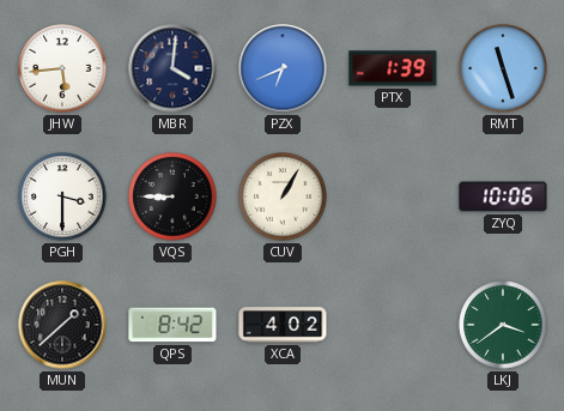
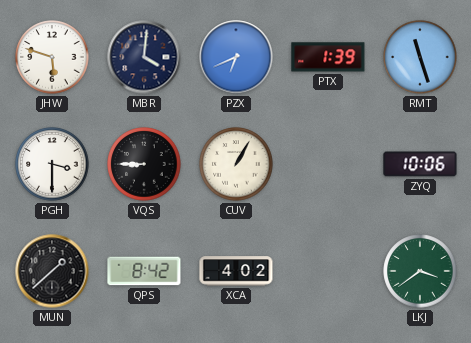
JHW: 5:44 -> 5:48
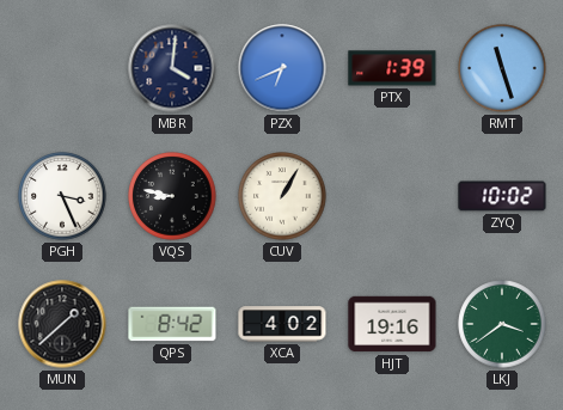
JHW: 5:48 -> none
PGH: 3:30 -> 3:26
VQS: 8:45 -> 8:47
ZYQ: 10:06 -> 10:02
HJT: none -> 19:16
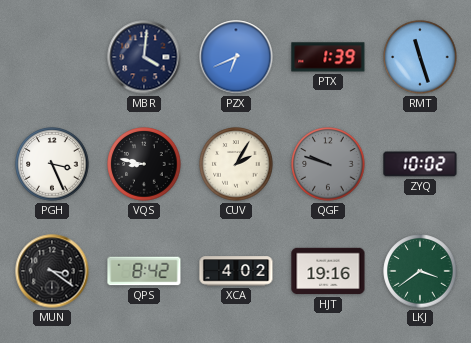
CUV: 1:05 -> 2:05
QGF: none -> 9:48
MUN: 1:38 -> 3:21
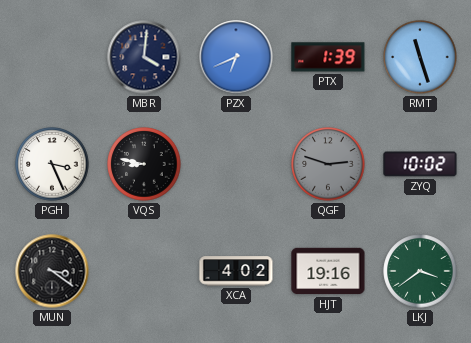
CUV: 2:05 -> none
QGF: 9:48 -> 2:48
QPS: 8:42 -> none
